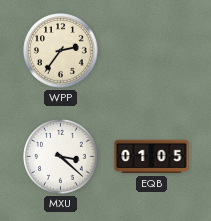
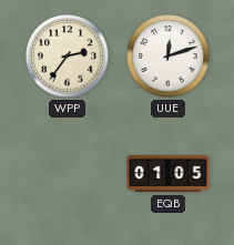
UUE: none -> 12:12
MXU: 3:22 -> none
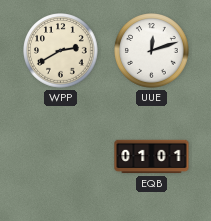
WPP: 2:36 -> 2:40
EQB: 01:05 -> 01:01
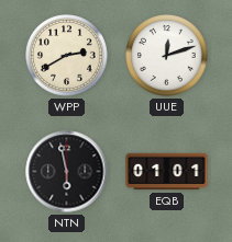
NTN: none -> 5:58
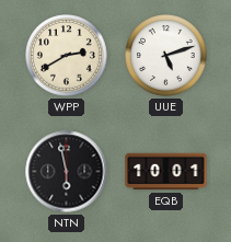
UUE: 12:12 -> 5:12
EQB: 01:01 -> 10:01
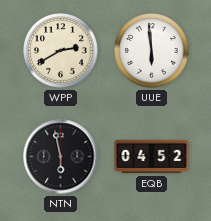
UUE: 5:12 -> 5:59
EQB: 10:01 -> 04:52
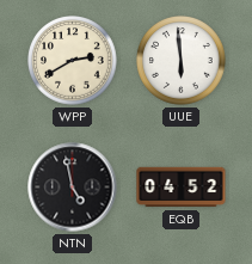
NTN: 5:58 -> 4:58
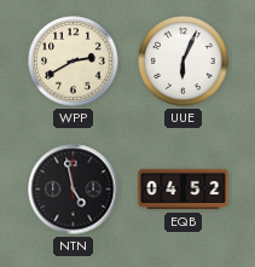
UUE: 5:59 -> 6:04
